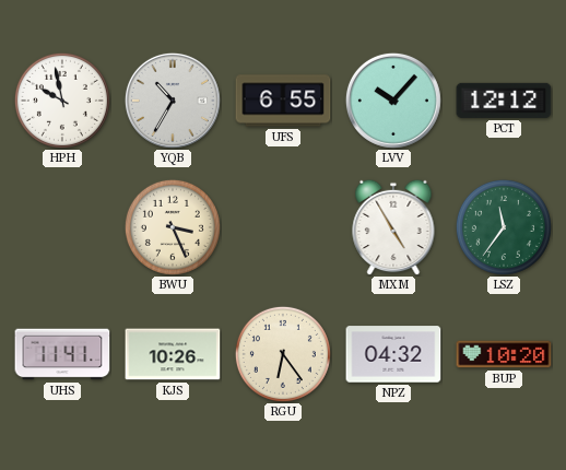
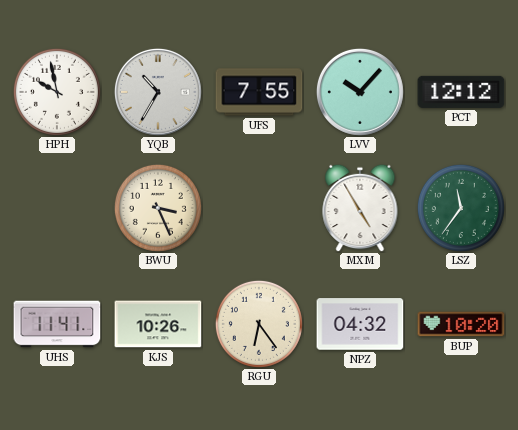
UFS: 6:55 -> 7:55
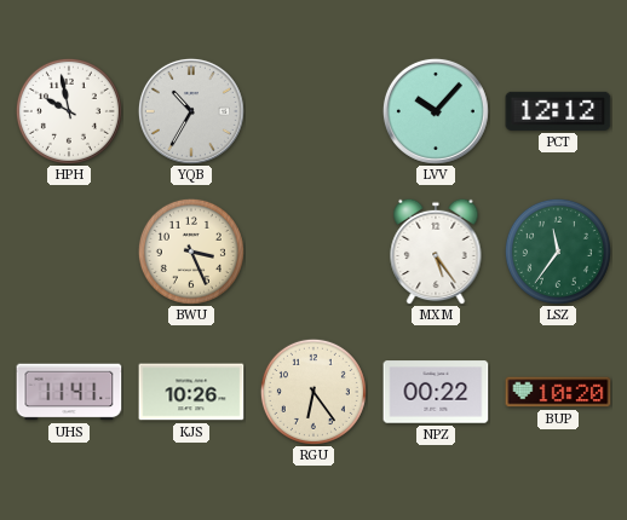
UFS: 7:55 -> none
MXM: 4:55 -> 5:24
NPZ: 04:32 -> 00:22
